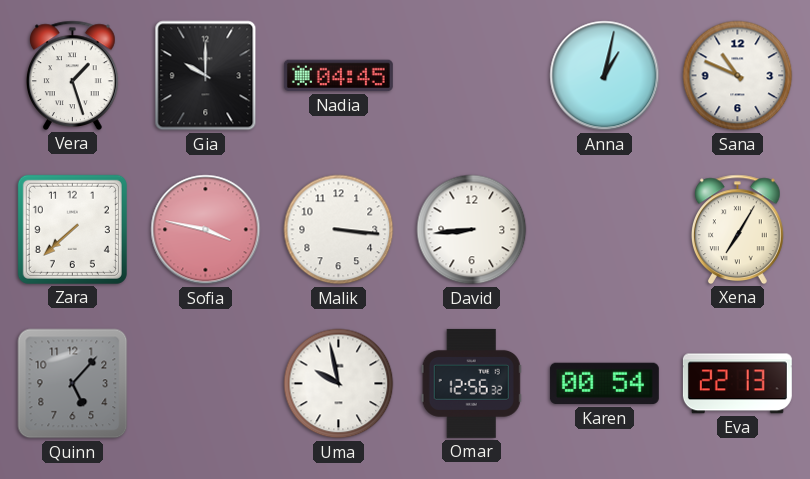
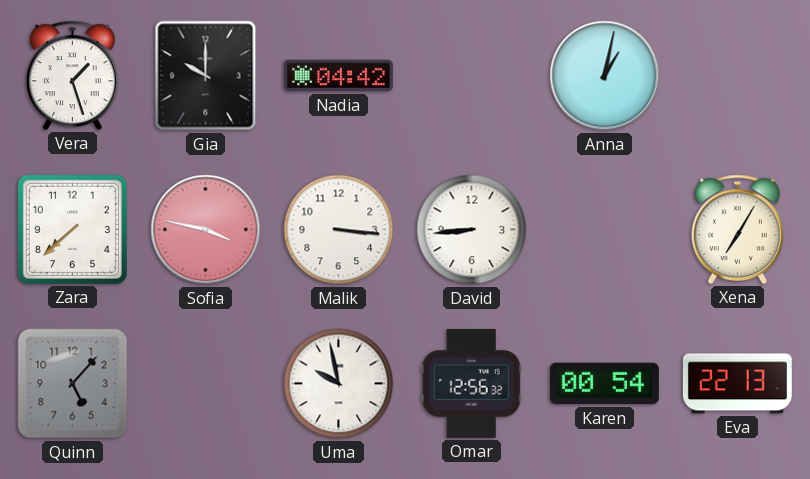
Nadia: 04:45 -> 04:42
Sana: 10:49 -> none
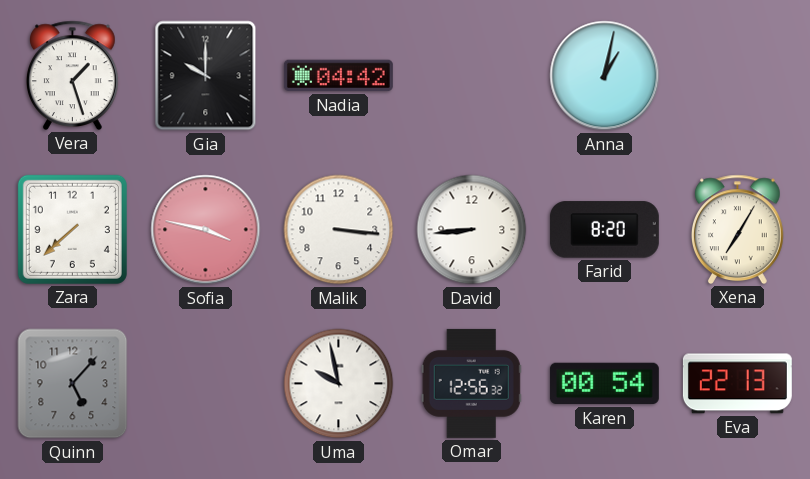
Farid: none -> 8:20
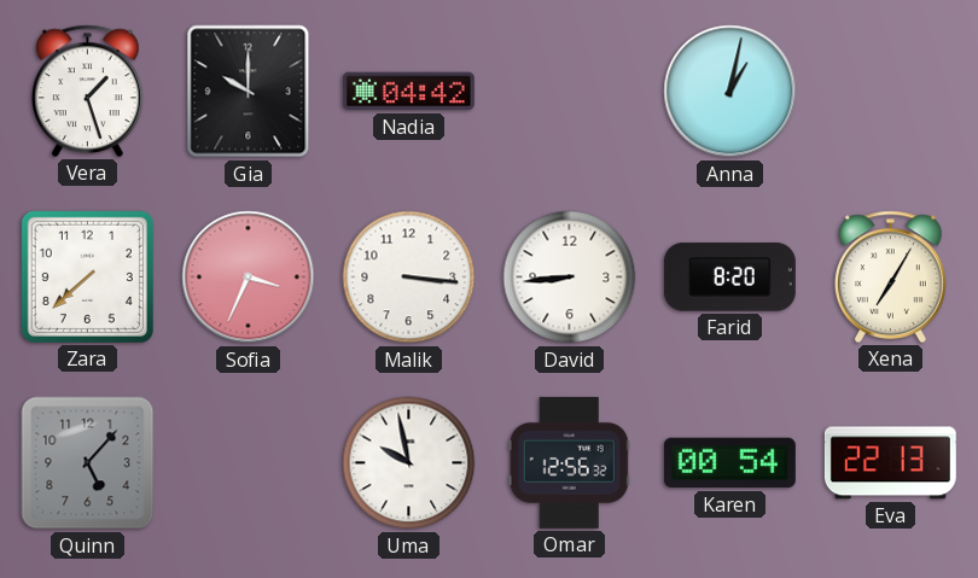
Sofia: 3:47 -> 3:34
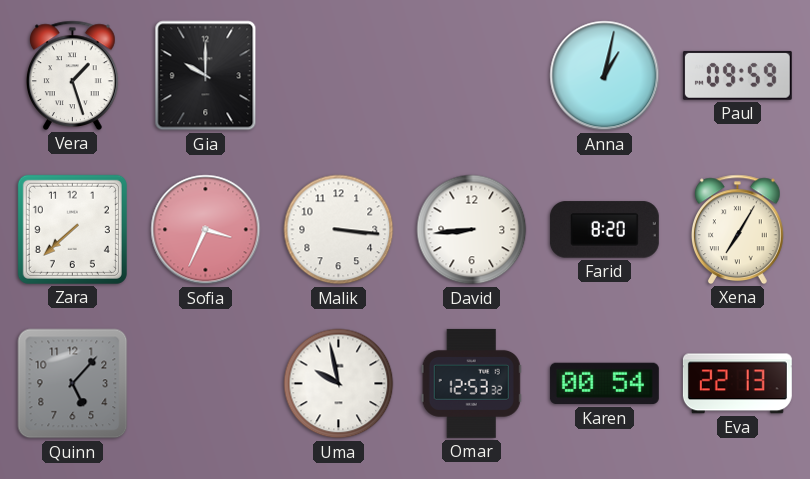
Nadia: 04:42 -> none
Paul: none -> 09:59
Omar: 12:56 -> 12:53
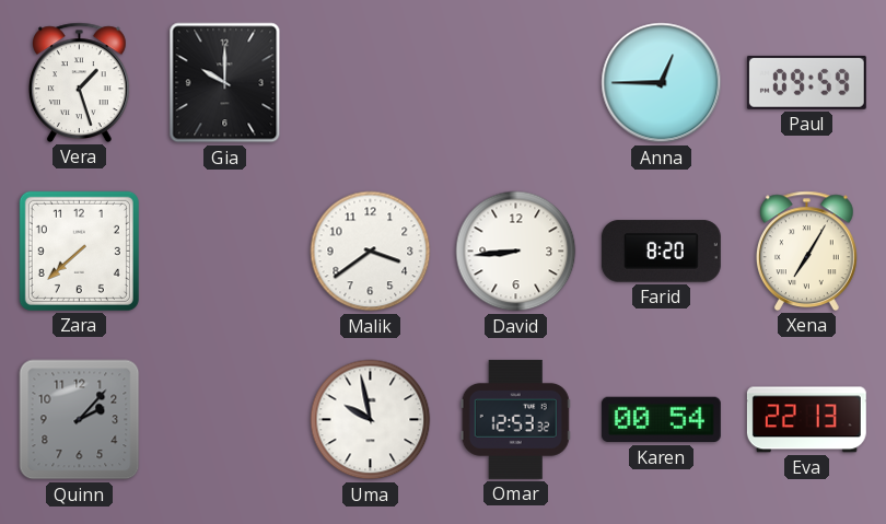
Anna: 1:02 -> 12:45
Sofia: 3:34 -> none
Malik: 3:16 -> 3:39
Quinn: 5:07 -> 2:07
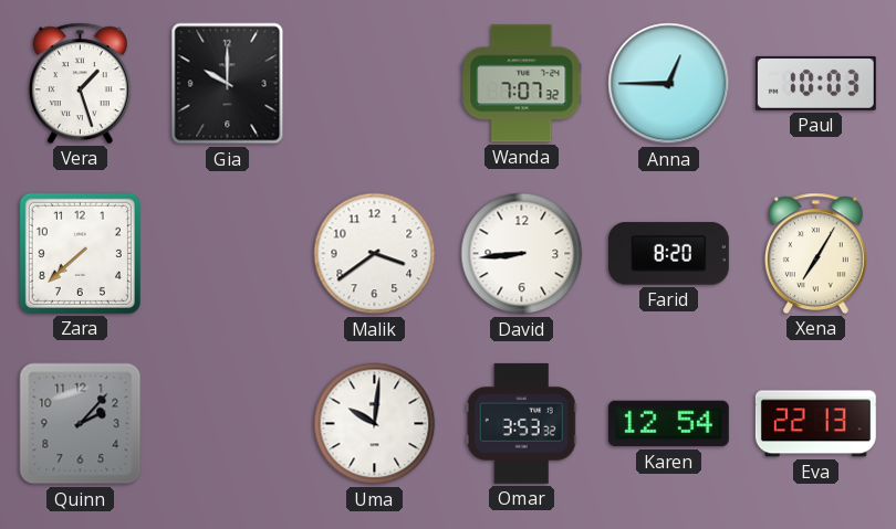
Wanda: none -> 7:07
Paul: 09:59 -> 10:03
Uma: 9:58 -> 10:01
Omar: 12:53 -> 3:53
Karen: 00:54 -> 12:54
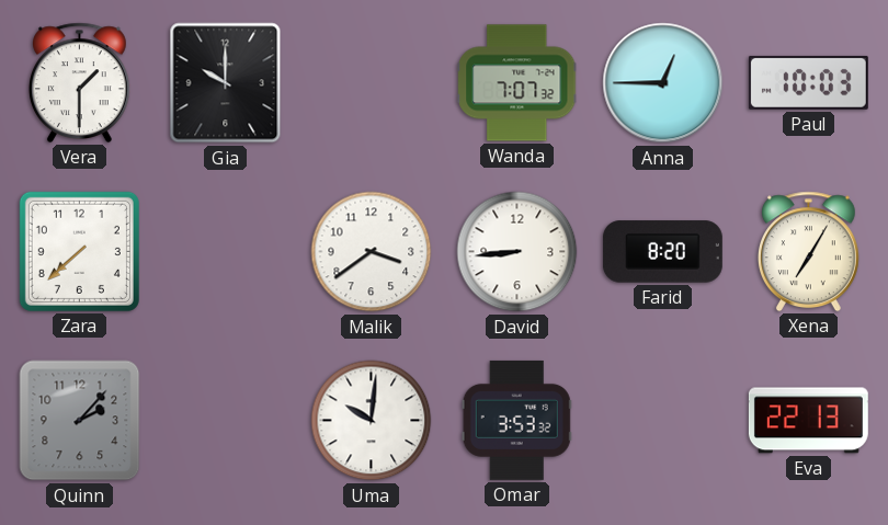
Vera: 1:27 -> 1:30
Karen: 12:54 -> none
